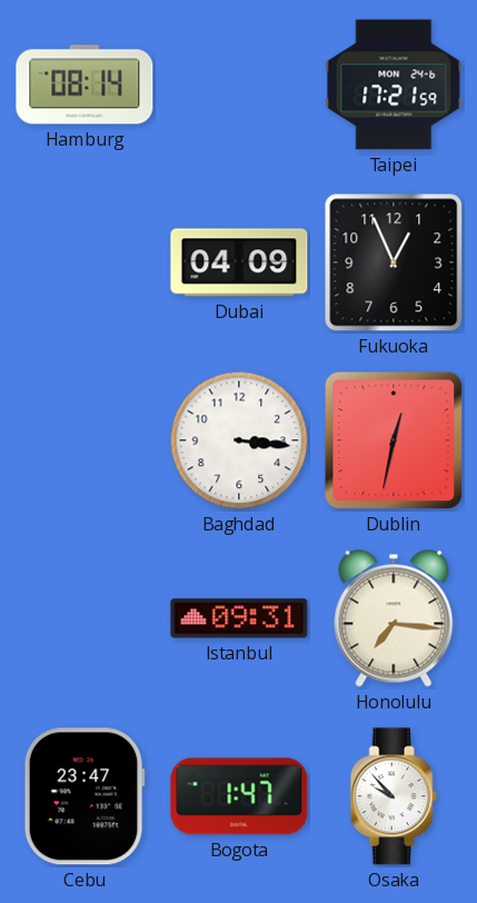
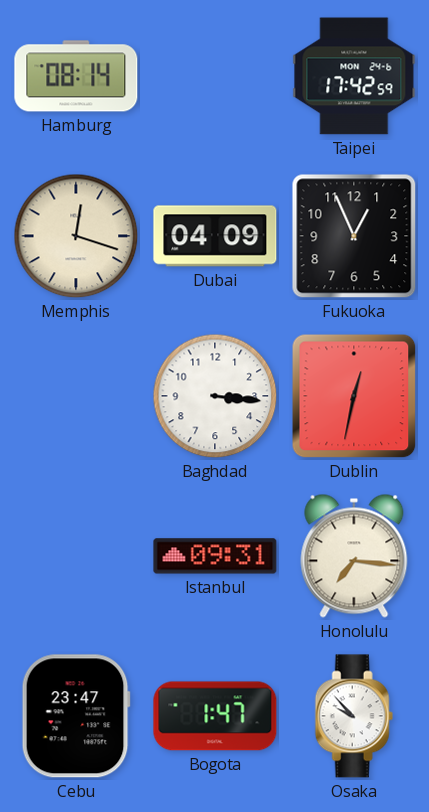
Taipei: 17:21 -> 17:42
Memphis: none -> 12:18
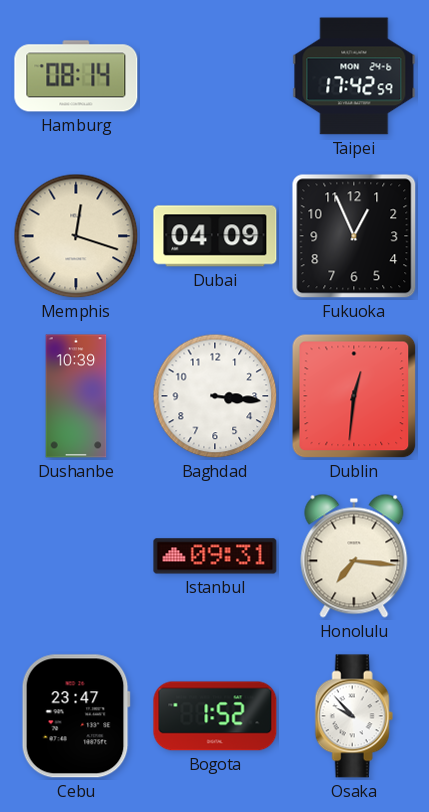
Dushanbe: none -> 10:39
Dublin: 12:32 -> 12:31
Bogota: 1:47 -> 1:52
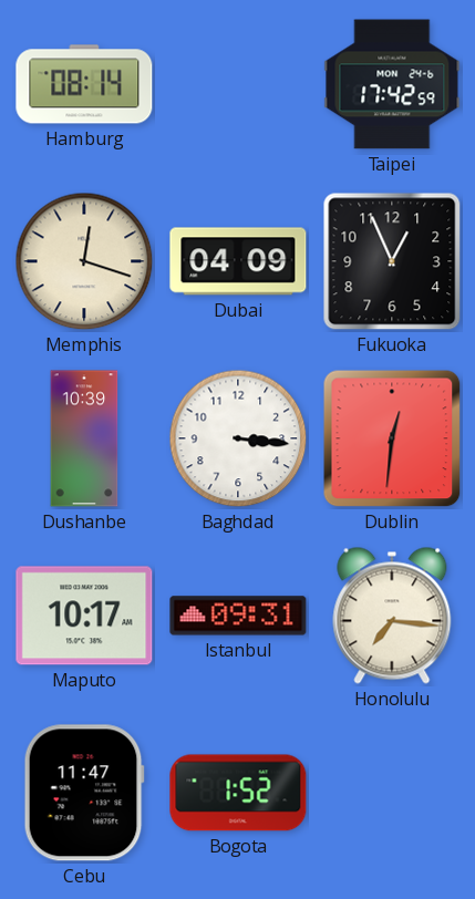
Maputo: none -> 10:17
Cebu: 23:47 -> 11:47
Osaka: 9:53 -> none
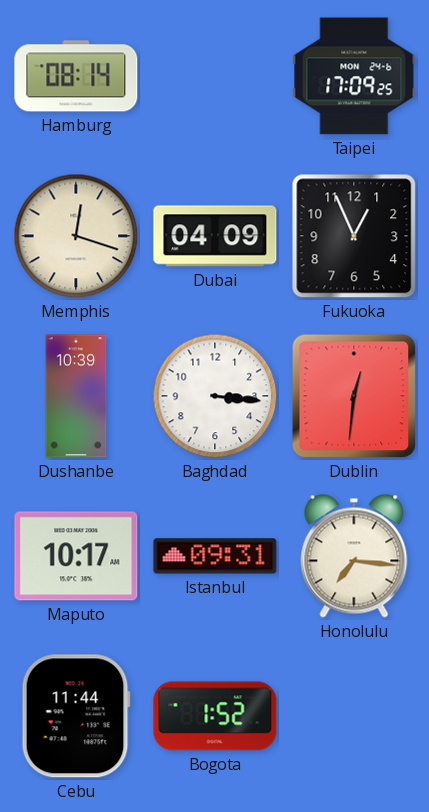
Taipei: 17:42 -> 17:09
Cebu: 11:47 -> 11:44
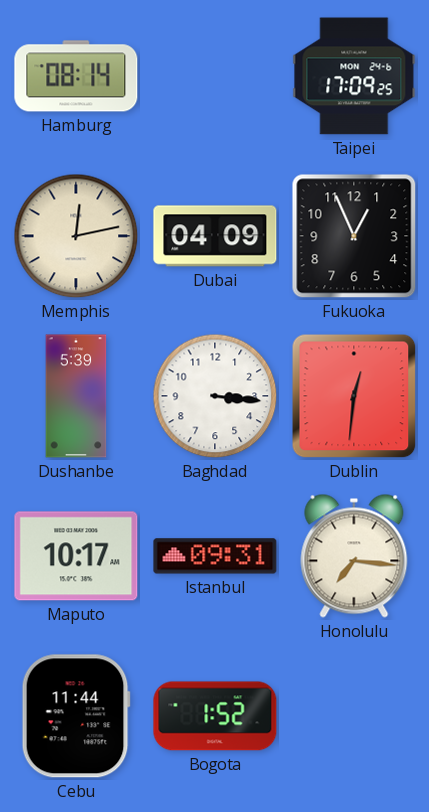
Memphis: 12:18 -> 12:13
Dushanbe: 10:39 -> 5:39
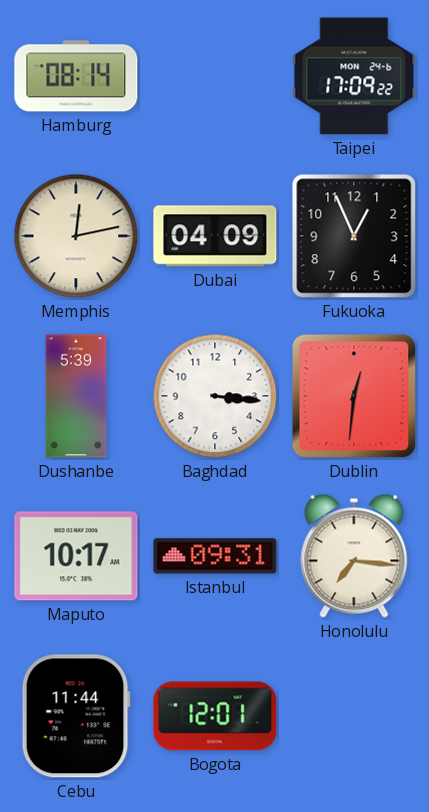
Taipei: 17:09:25 -> 17:09:22
Bogota: 1:52 -> 12:01
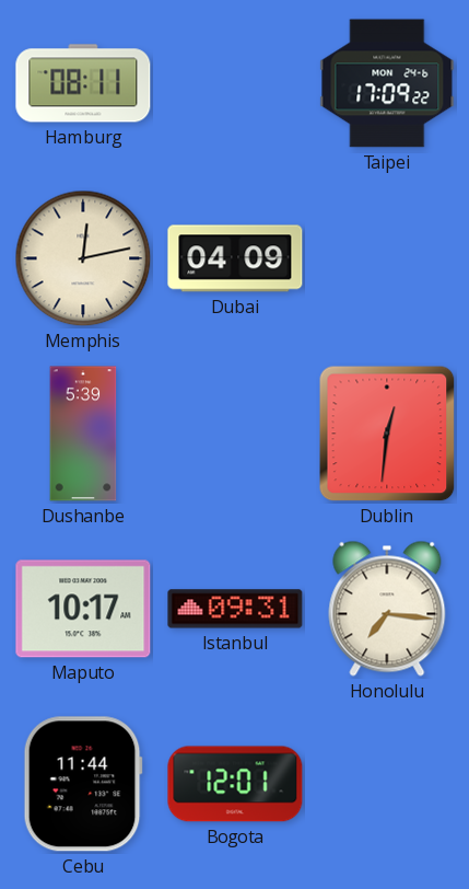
Hamburg: 08:14 -> 08:11
Fukuoka: 12:56 -> none
Baghdad: 3:16 -> none
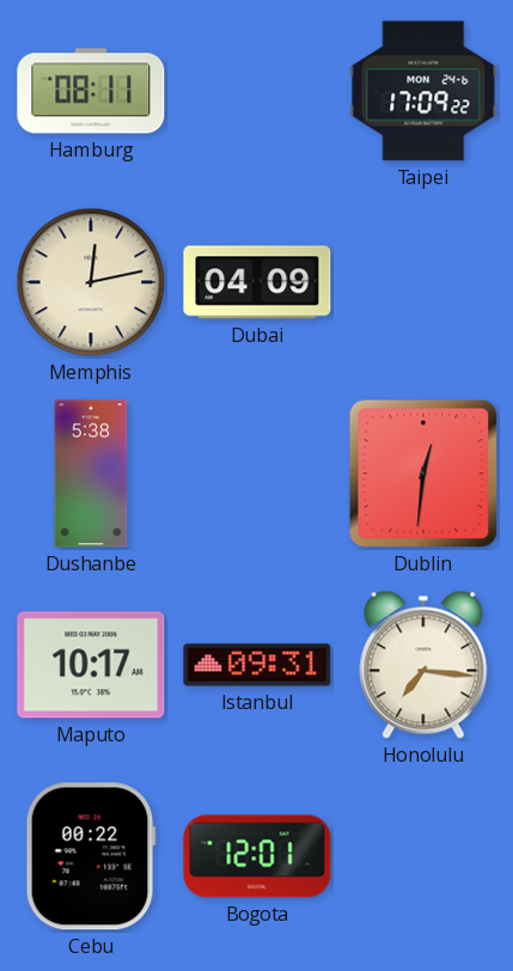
Dushanbe: 5:39 -> 5:38
Cebu: 11:44 -> 00:22
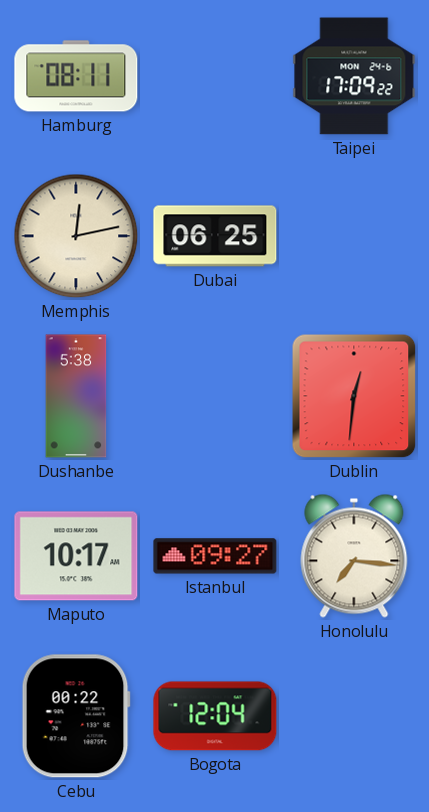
Dubai: 04:09 -> 06:25
Istanbul: 09:31 -> 09:27
Bogota: 12:01 -> 12:04
